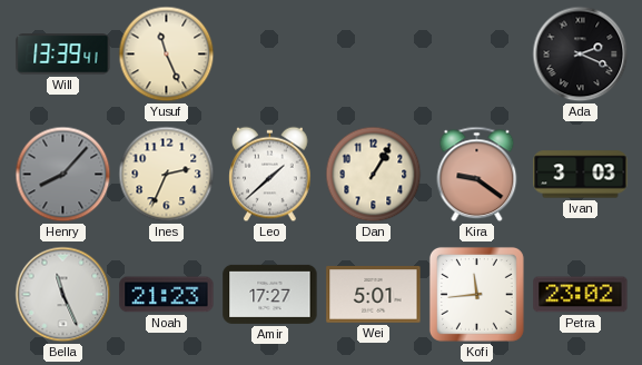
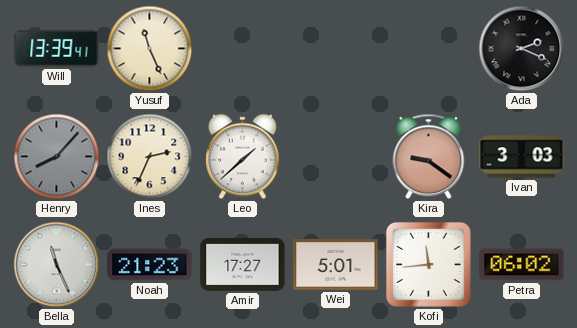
Dan: 1:05 -> none
Petra: 23:02 -> 06:02
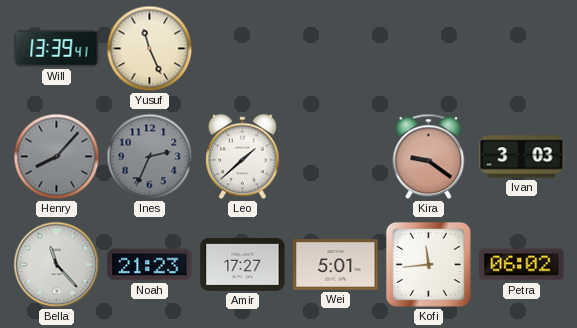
Ada: 2:19 -> none
Ines dial: cream -> grey
Bella: 11:26 -> 11:23
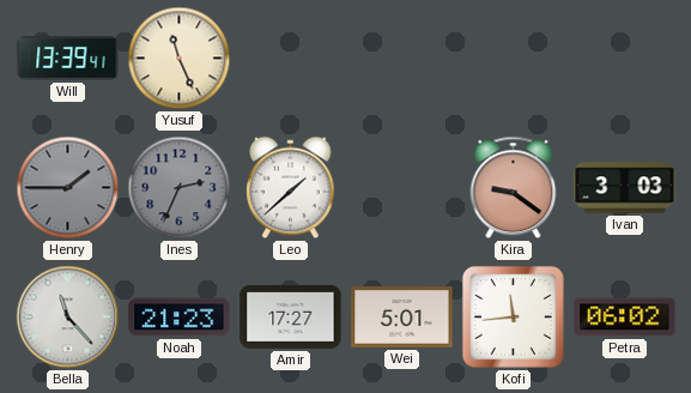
Henry: 8:07 -> 1:45
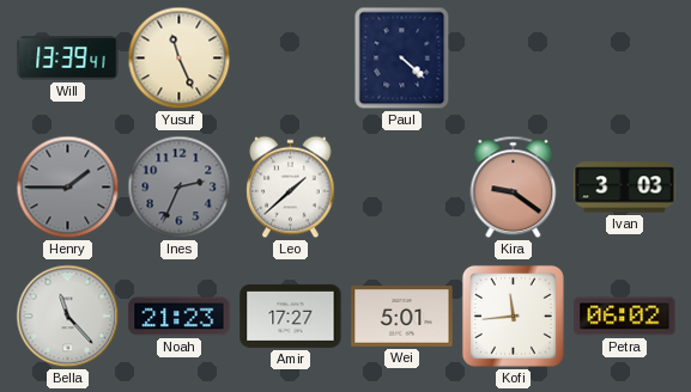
Paul: none -> 4:22
